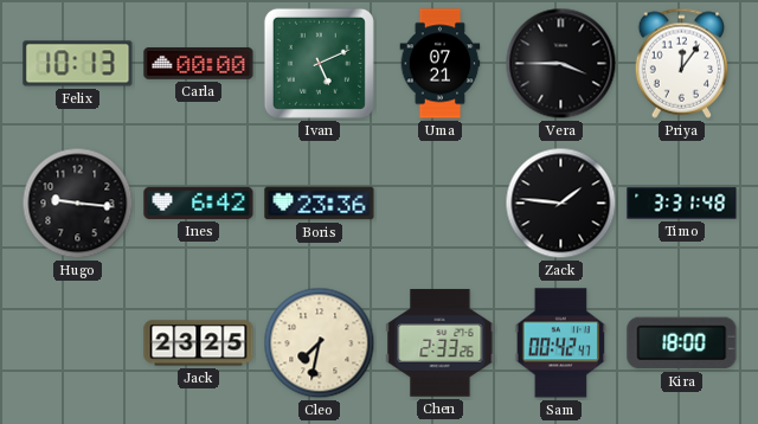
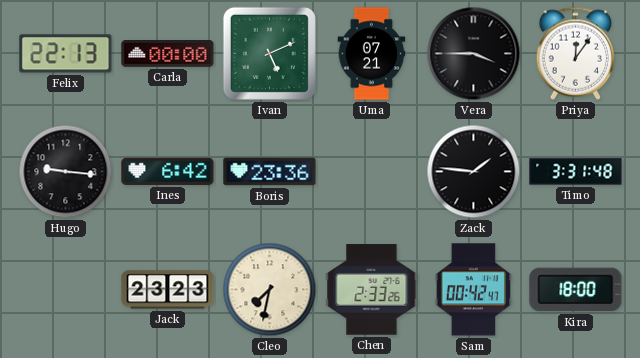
Felix: 10:13 -> 22:13
Jack: 23:25 -> 23:23
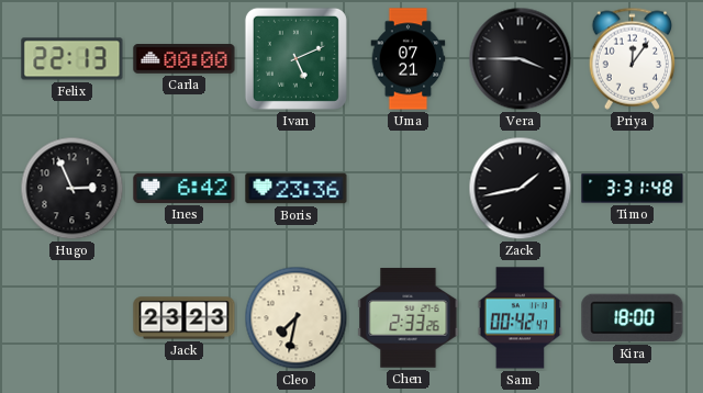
Hugo: 9:16 -> 2:56
Zack: 1:46 -> 1:43
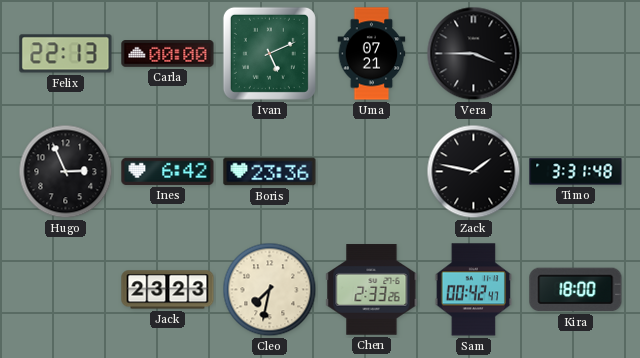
Priya: 12:06 -> none
Zack: 1:43 -> 1:47
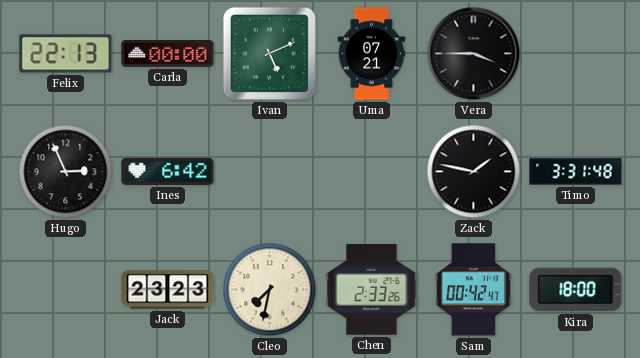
Boris: 23:36 -> none
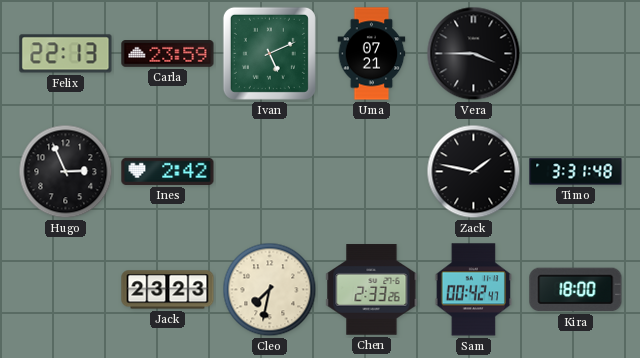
Carla: 00:00 -> 23:59
Ines: 6:42 -> 2:42
